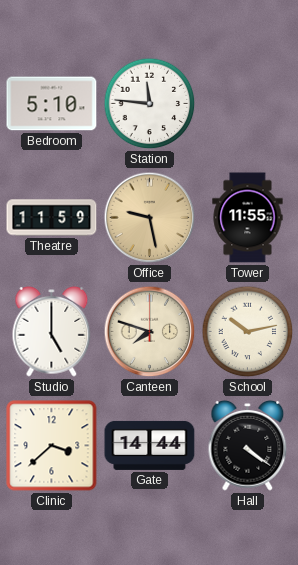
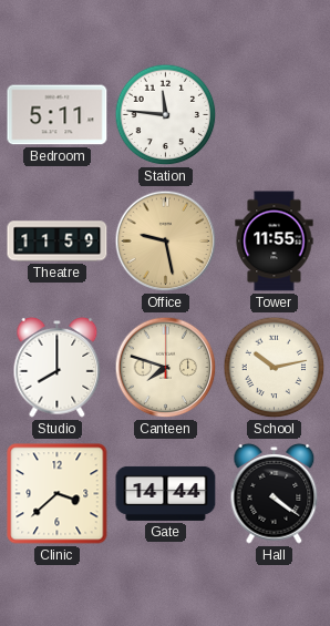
Bedroom: 5:10 -> 5:11
Studio: 5:00 -> 8:00
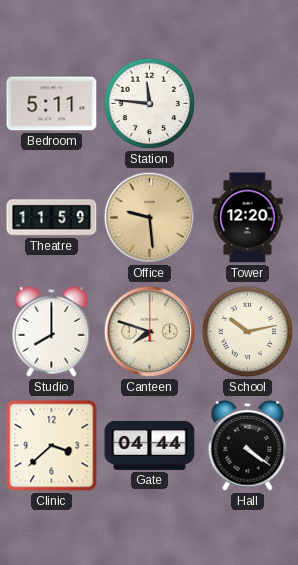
Office: 9:28 -> 9:29
Tower: 11:55 -> 12:20
Gate: 14:44 -> 04:44
